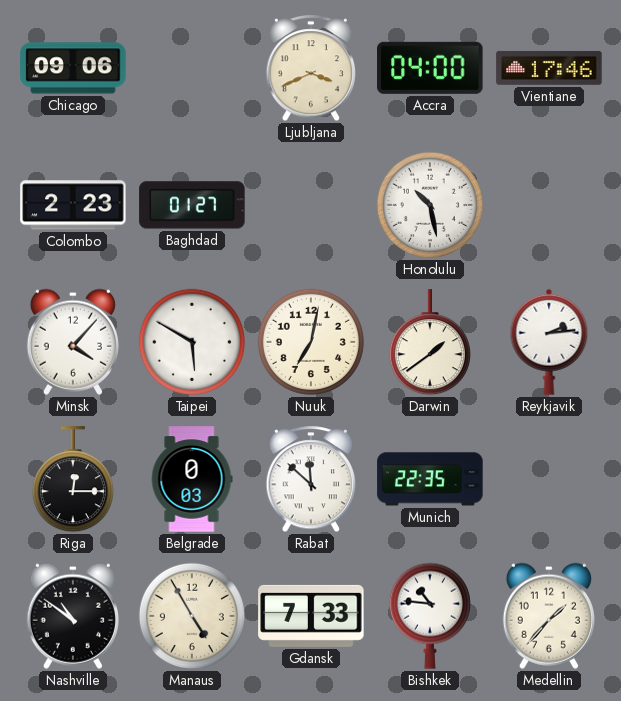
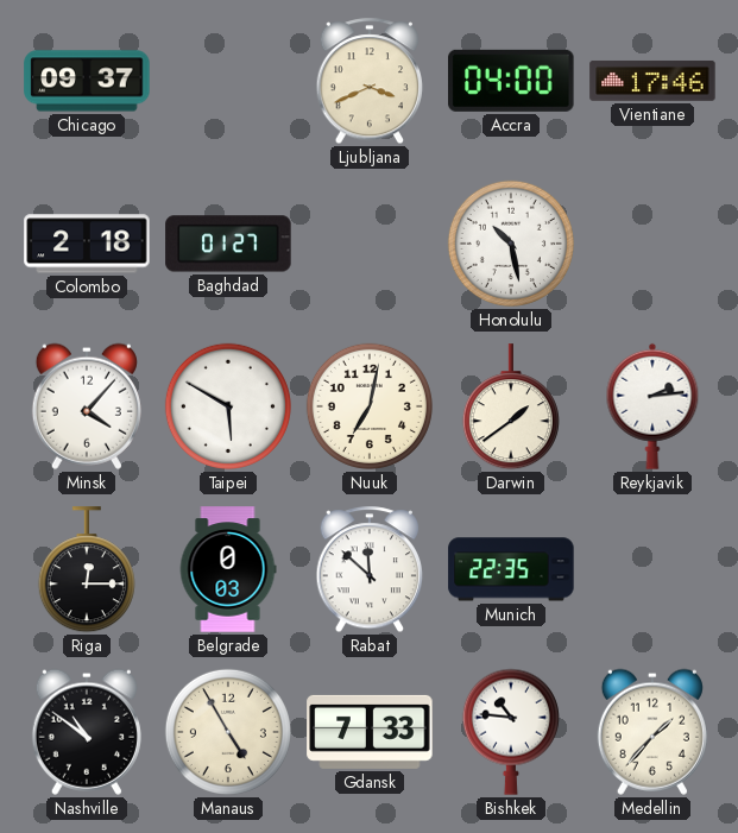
Chicago: 09:06 -> 09:37
Colombo: 2:23 -> 2:18
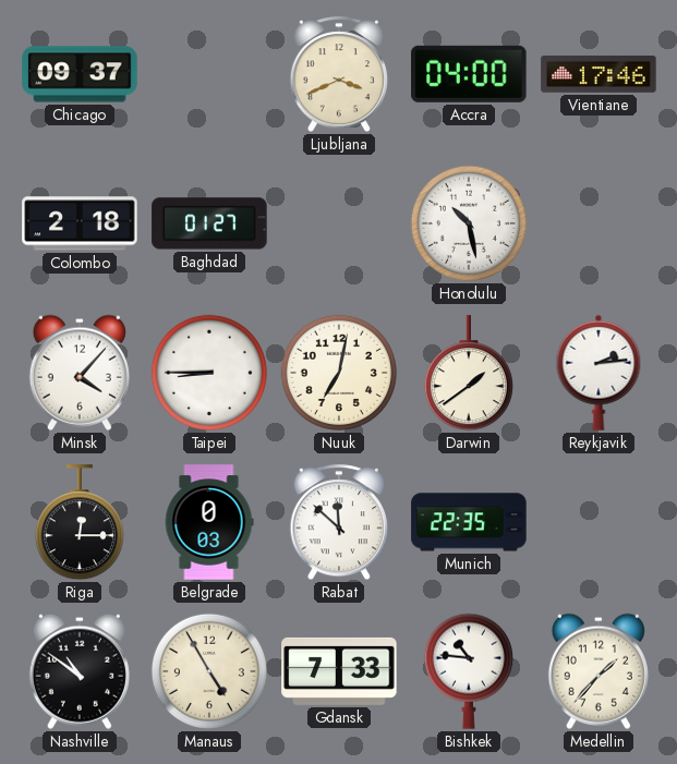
Taipei: 5:50 -> 8:45
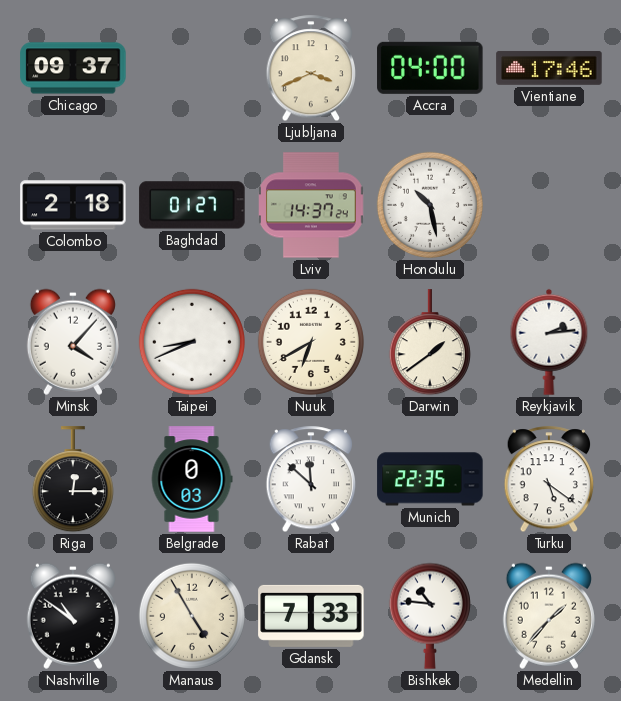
Lviv: none -> 14:37
Taipei: 8:45 -> 8:41
Nuuk: 7:02 -> 6:40
Turku: none -> 5:21
